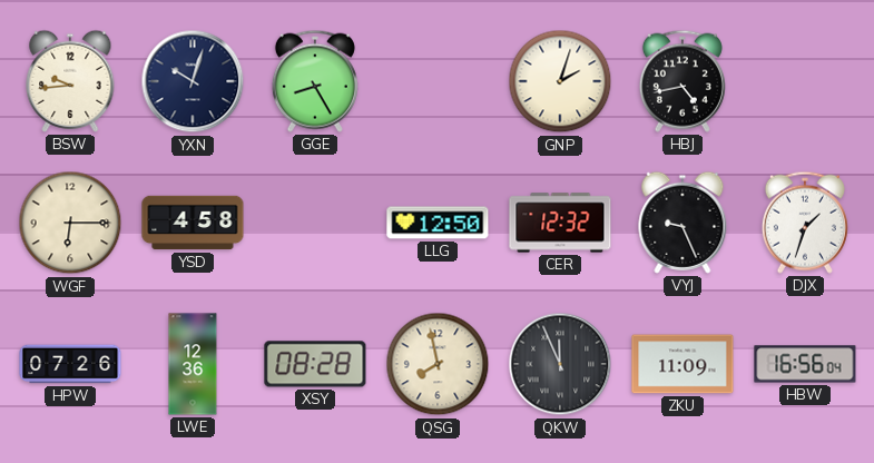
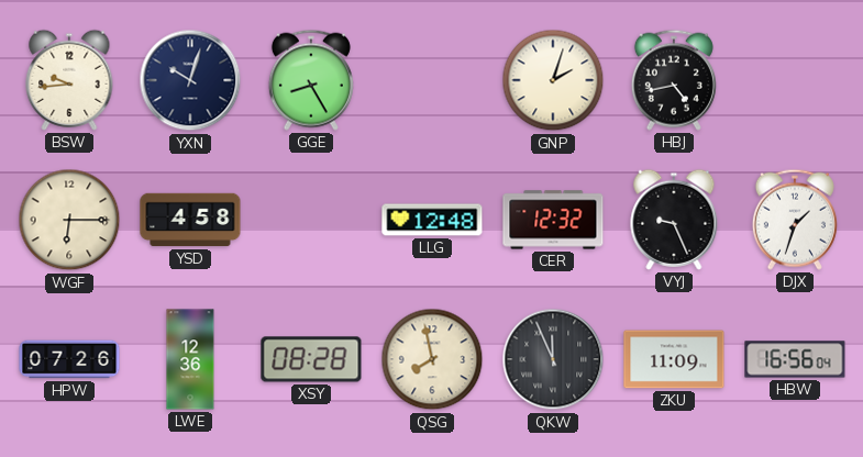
LLG: 12:50 -> 12:48
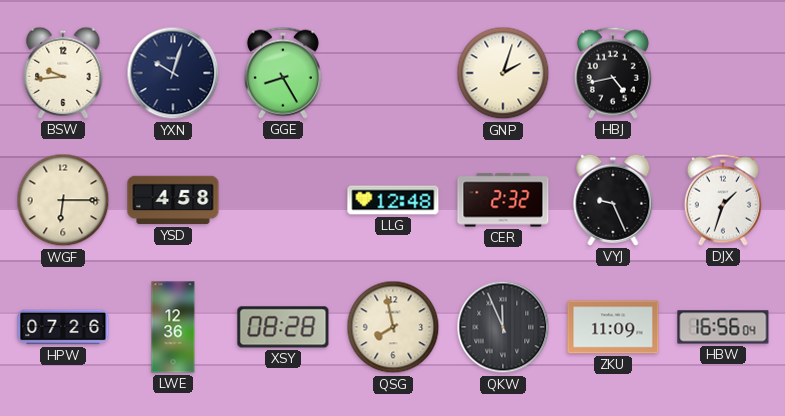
CER: 12:32 -> 2:32
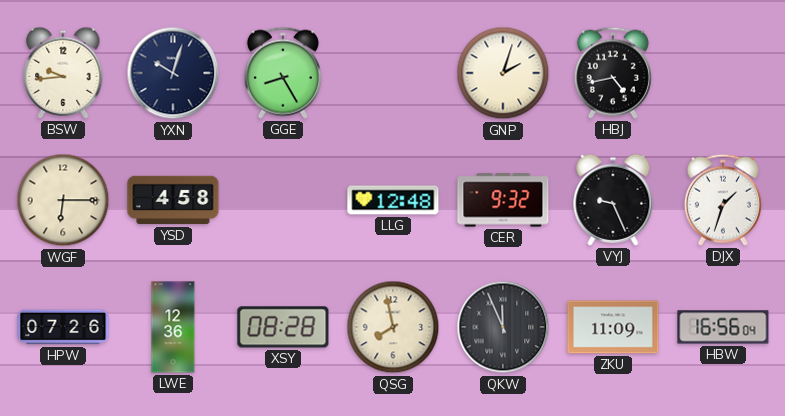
CER: 2:32 -> 9:32
